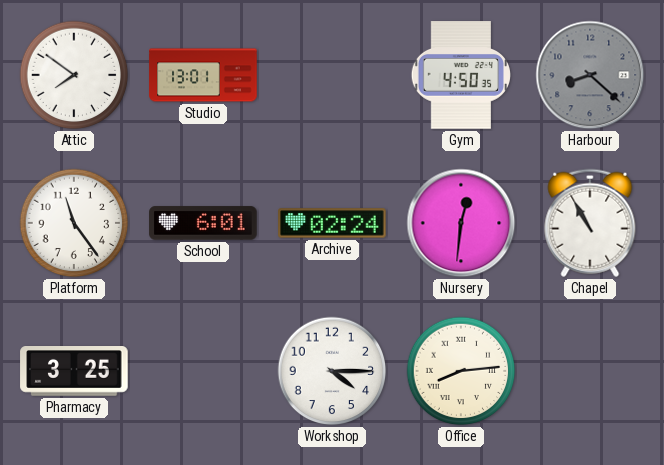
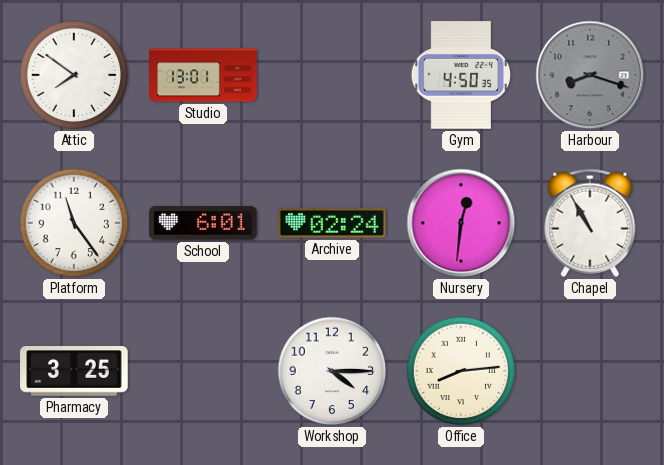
Harbour: 8:22 -> 8:18
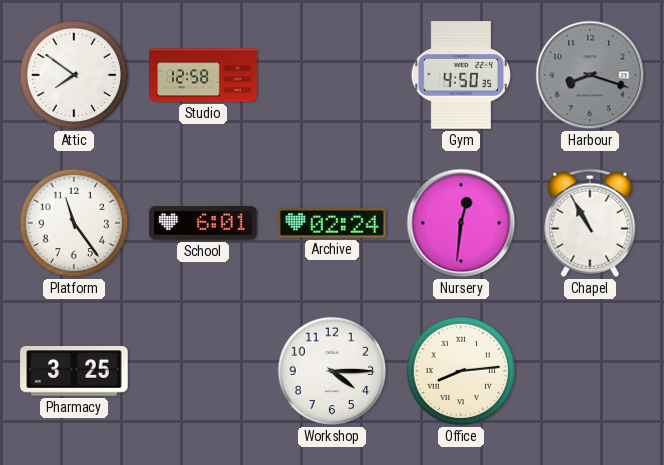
Studio: 13:01 -> 12:58
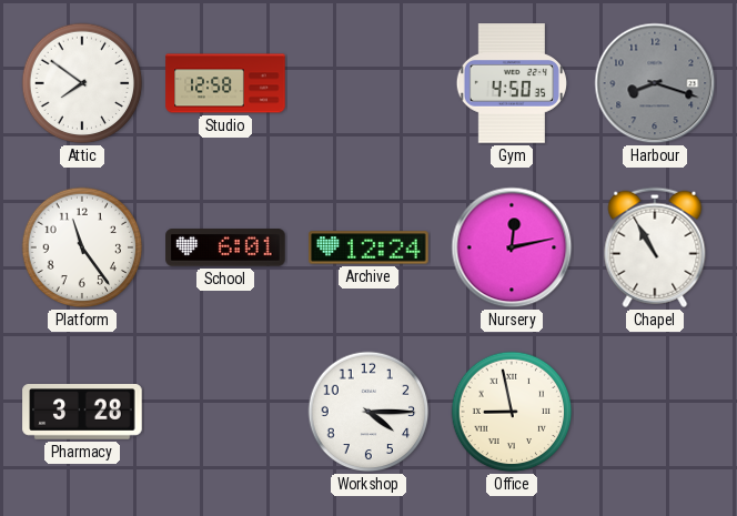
Archive: 02:24 -> 12:24
Nursery: 12:31 -> 12:13
Pharmacy: 3:25 -> 3:28
Office: 8:14 -> 8:58
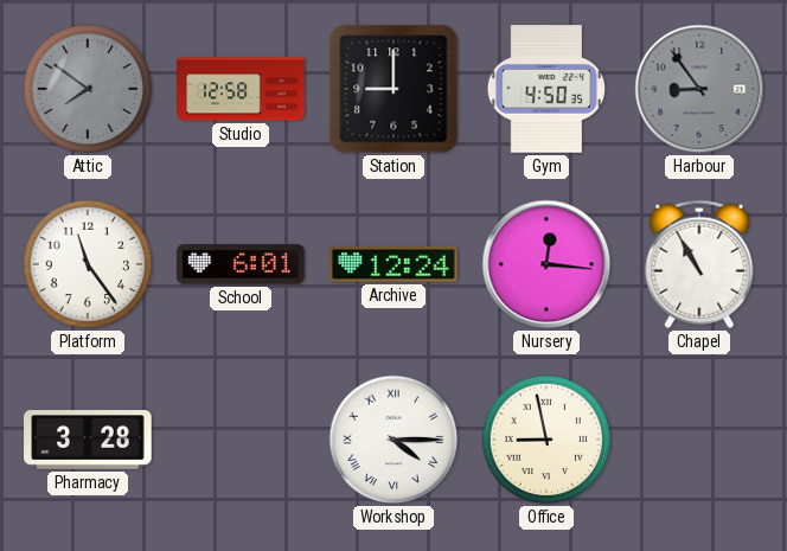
Attic dial: white -> grey
Station: none -> 9:00
Harbour: 8:18 -> 8:54
Nursery: 12:13 -> 12:16
Workshop numerals: Arabic -> Roman
